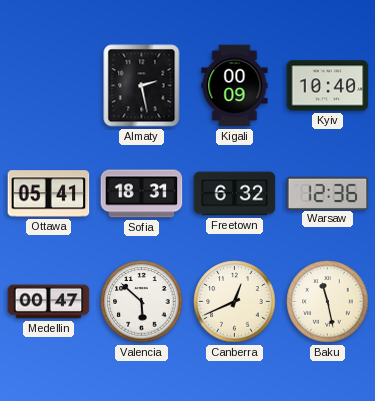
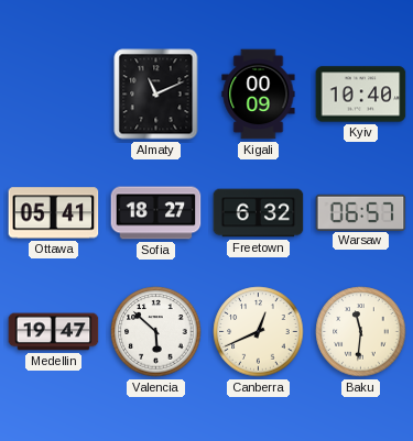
Almaty: 2:28 -> 11:11
Sofia: 18:31 -> 18:27
Warsaw: 12:36 -> 06:57
Medellin: 00:47 -> 19:47
Baku: 11:28 -> 11:31
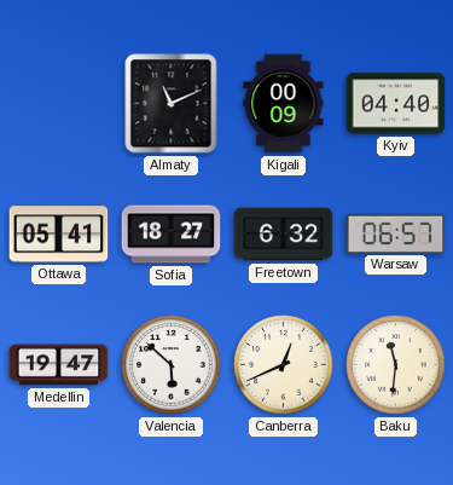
Kyiv: 10:40 -> 04:40
